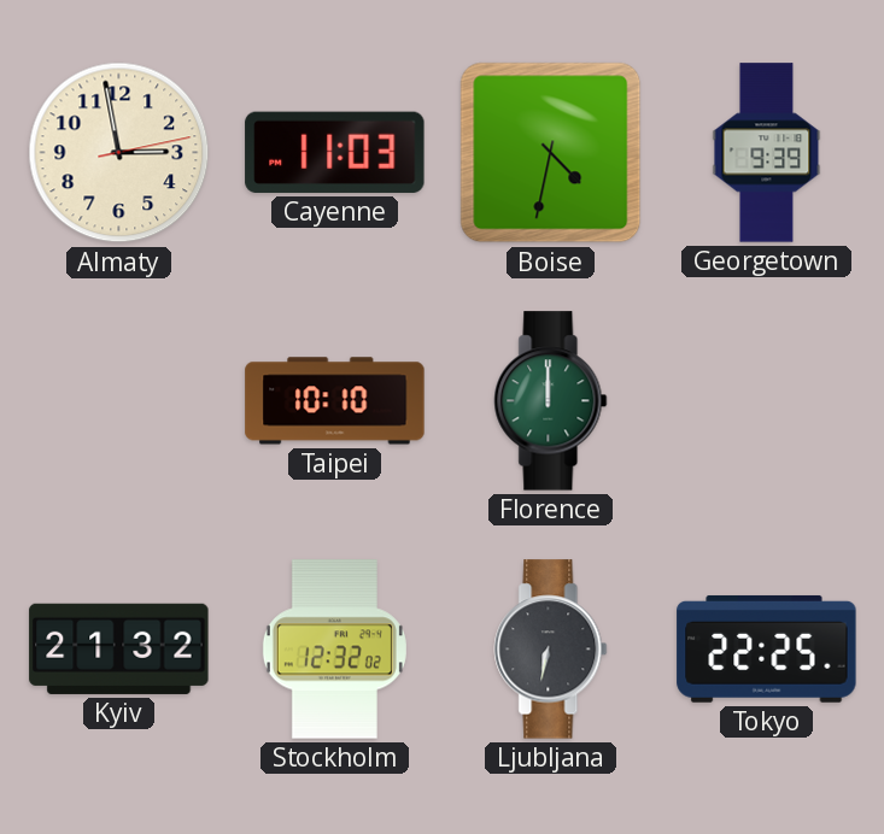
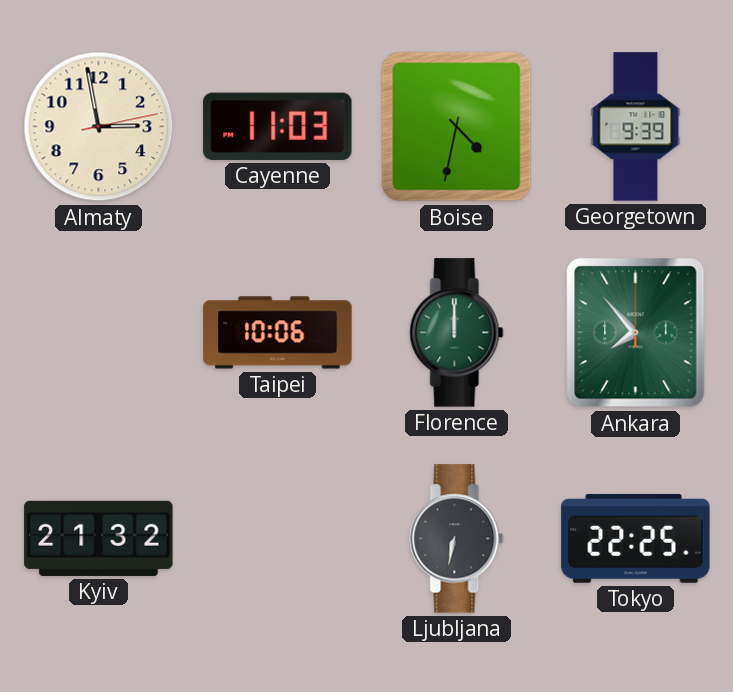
Taipei: 10:10 -> 10:06
Ankara: none -> 7:53
Stockholm: 12:32 -> none
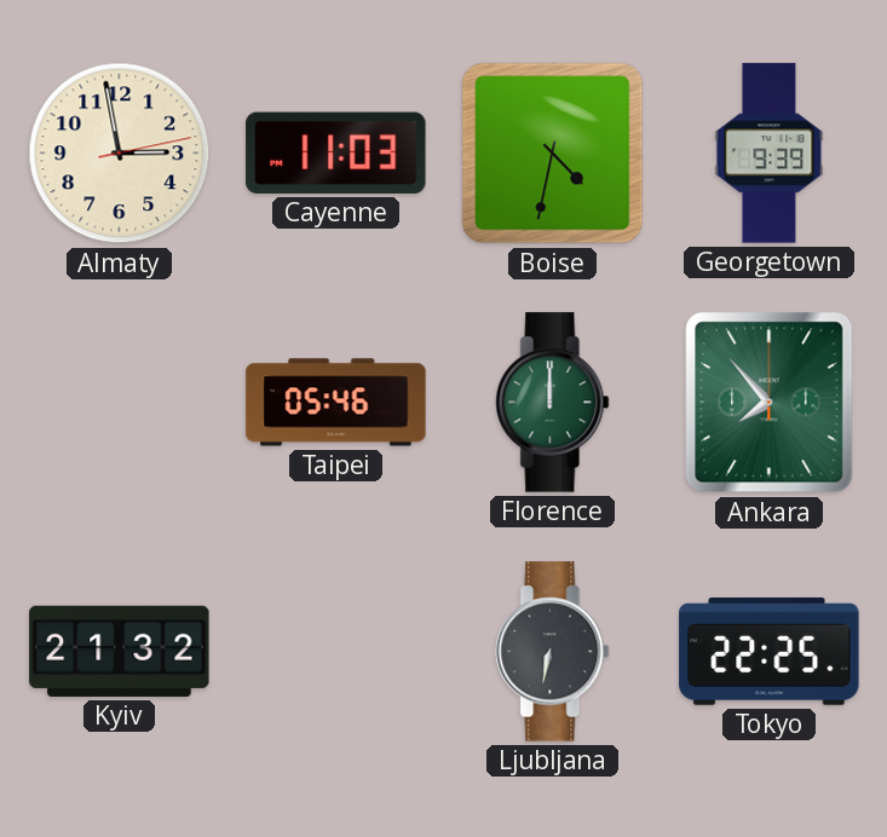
Taipei: 10:06 -> 05:46
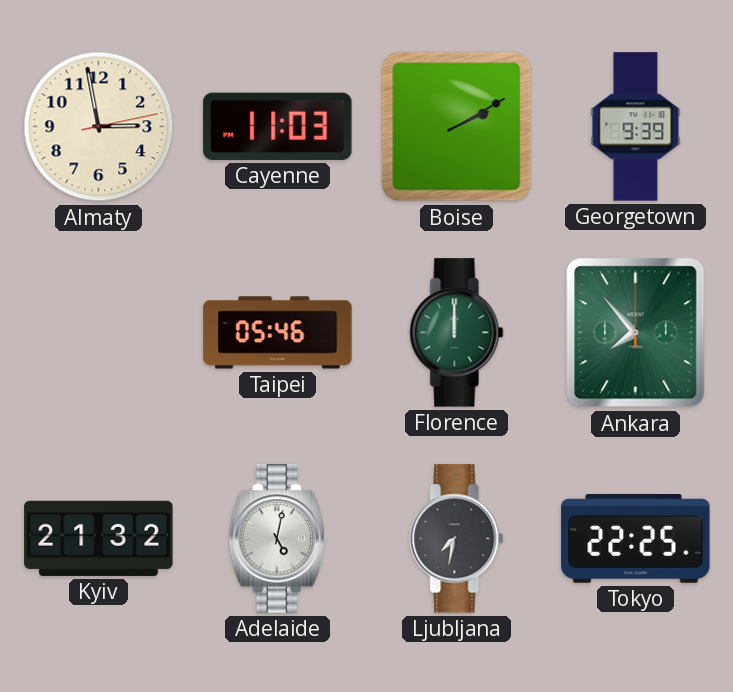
Boise: 4:32 -> 2:10
Adelaide: none -> 5:02
Ljubljana: 6:32 -> 7:32
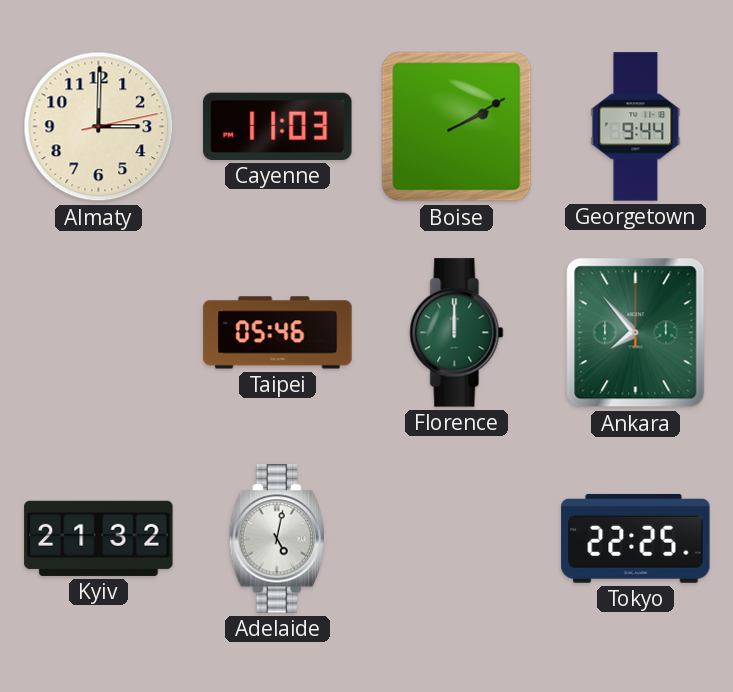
Almaty: 2:58 -> 3:00
Georgetown: 9:39 -> 9:44
Ljubljana: 7:32 -> none
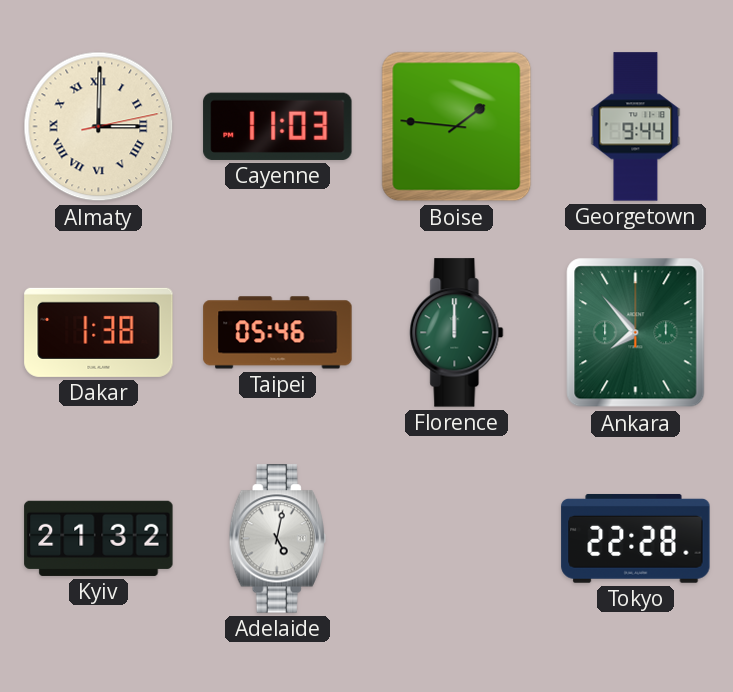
Almaty numerals: Arabic -> Roman
Boise: 2:10 -> 1:46
Dakar: none -> 1:38
Tokyo: 22:25 -> 22:28
